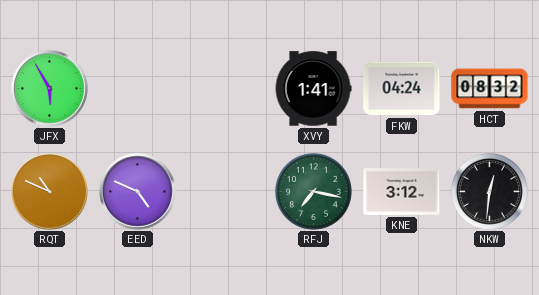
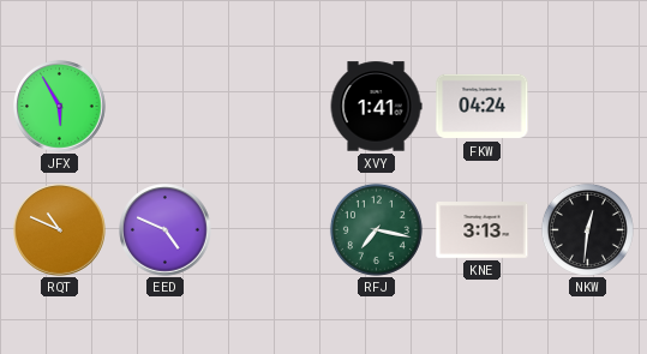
HCT: 08:32 -> none
KNE: 3:12 -> 3:13
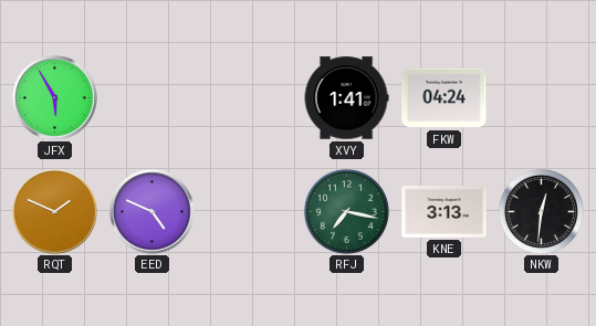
RQT: 10:49 -> 1:49
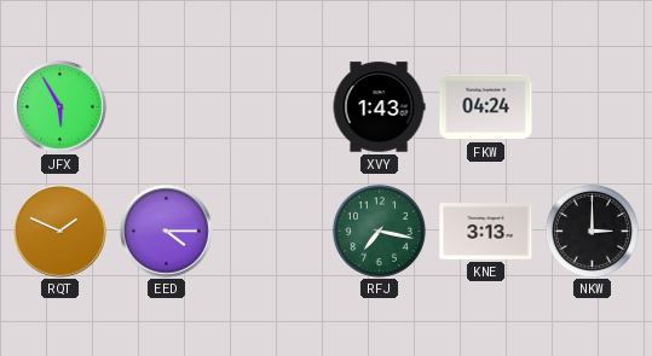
XVY: 1:41 -> 1:43
EED: 4:49 -> 4:15
NKW: 12:31 -> 3:00
